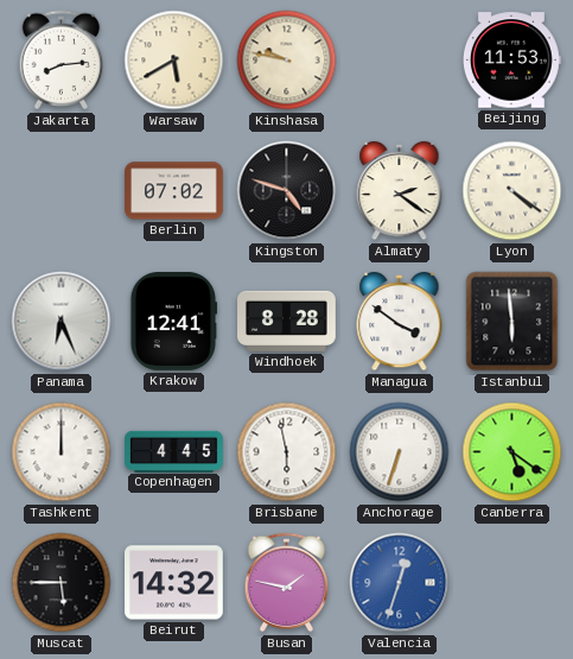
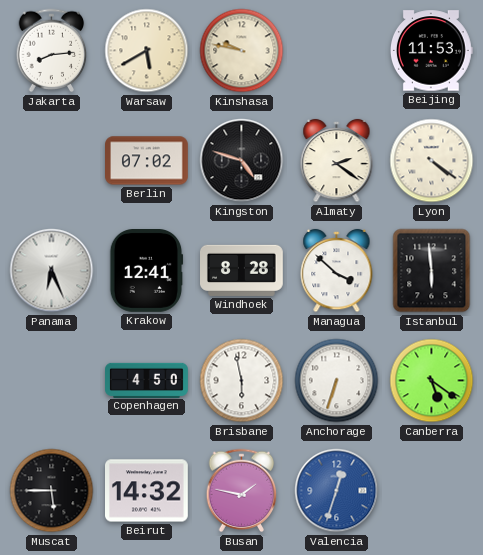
Managua: 3:51 -> 3:52
Tashkent: 12:00 -> none
Copenhagen: 4:45 -> 4:50
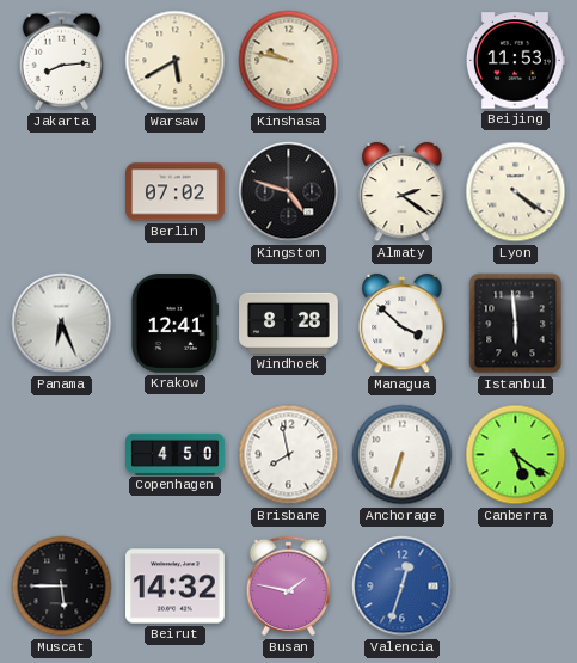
Brisbane: 5:58 -> 7:58
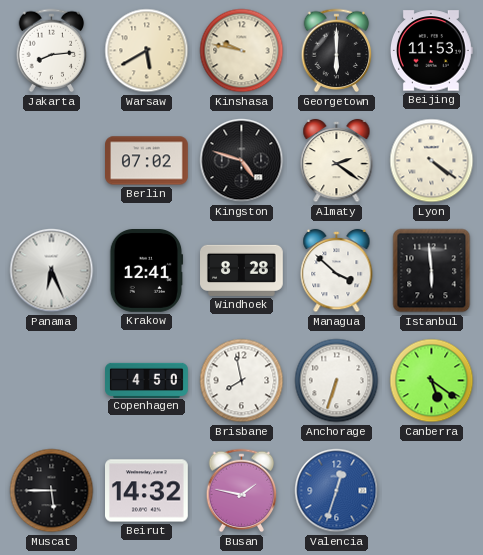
Georgetown: none -> 6:00
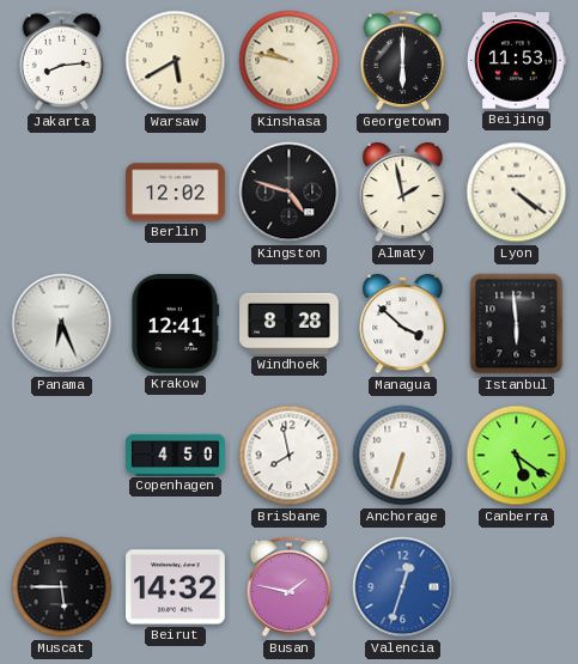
Berlin: 07:02 -> 12:02
Almaty: 2:21 -> 1:58
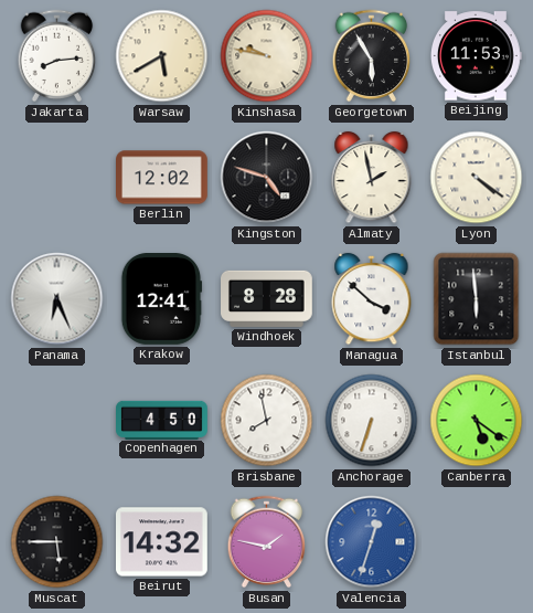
Georgetown: 6:00 -> 5:55
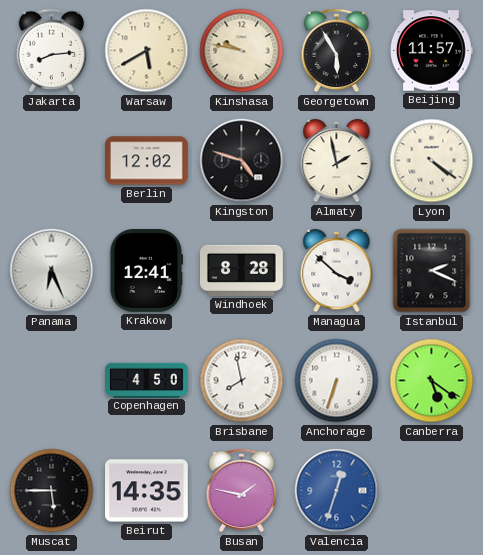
Beijing: 11:53 -> 11:57
Istanbul: 5:59 -> 2:19
Beirut: 14:32 -> 14:35
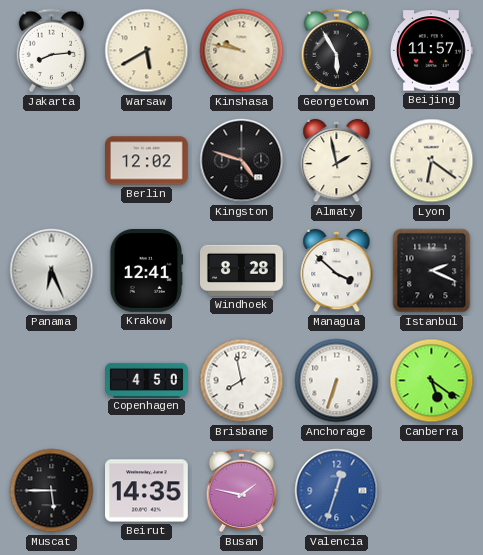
Lyon: 4:21 -> 6:21
